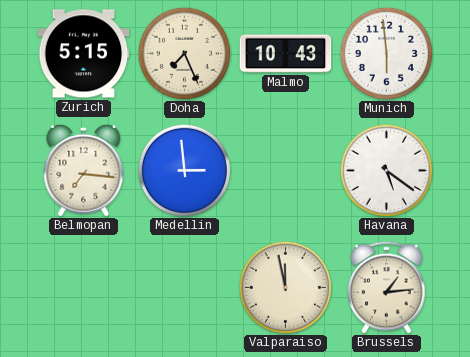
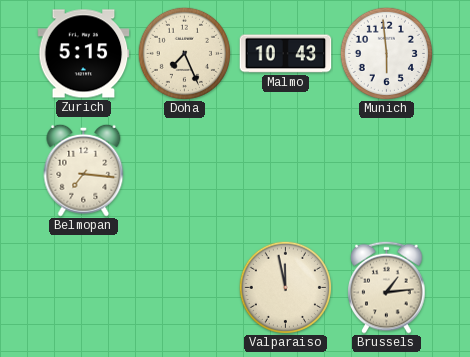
Medellin: 2:59 -> none
Havana: 5:21 -> none
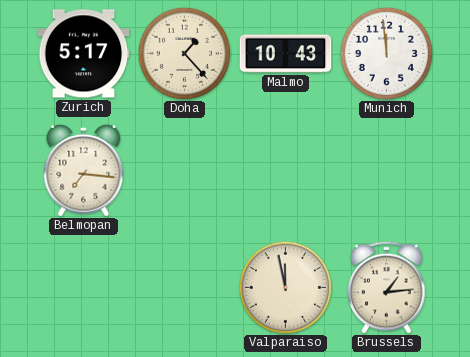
Zurich: 5:15 -> 5:17
Doha: 7:26 -> 1:23
Munich: 5:59 -> 11:59
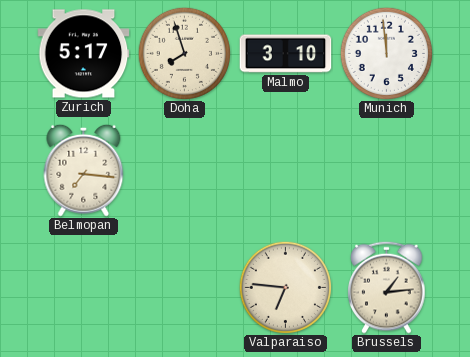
Doha: 1:23 -> 7:57
Malmo: 10:43 -> 3:10
Valparaiso: 11:58 -> 6:46
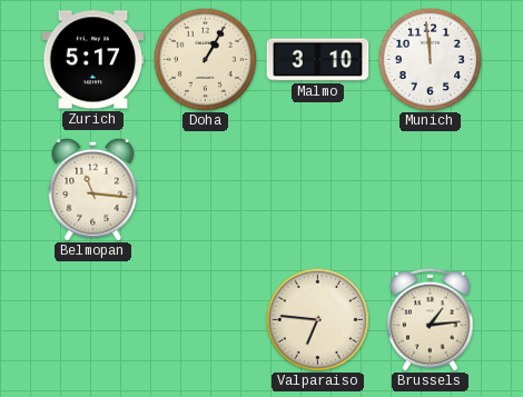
Doha: 7:57 -> 1:05
Belmopan: 7:16 -> 11:16
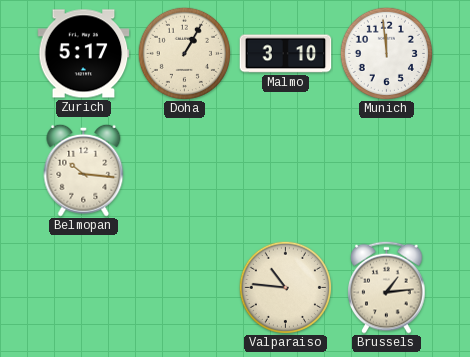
Belmopan: 11:16 -> 10:16
Valparaiso: 6:46 -> 10:46
